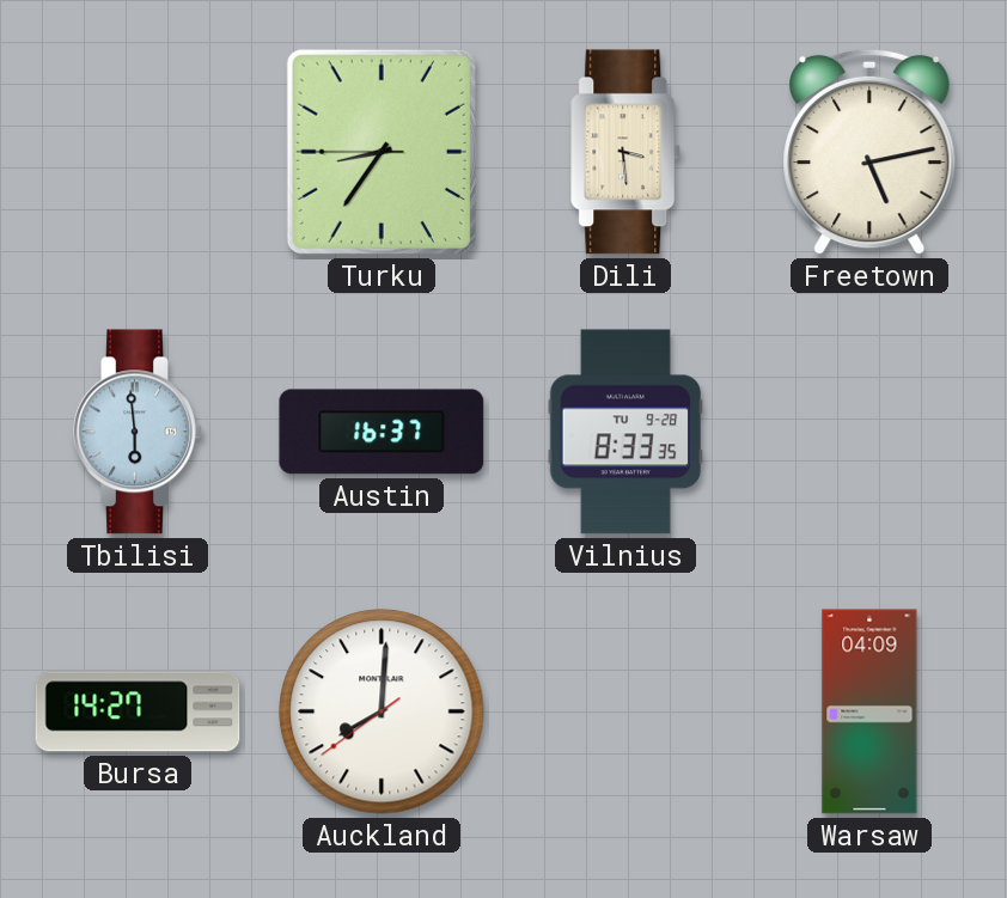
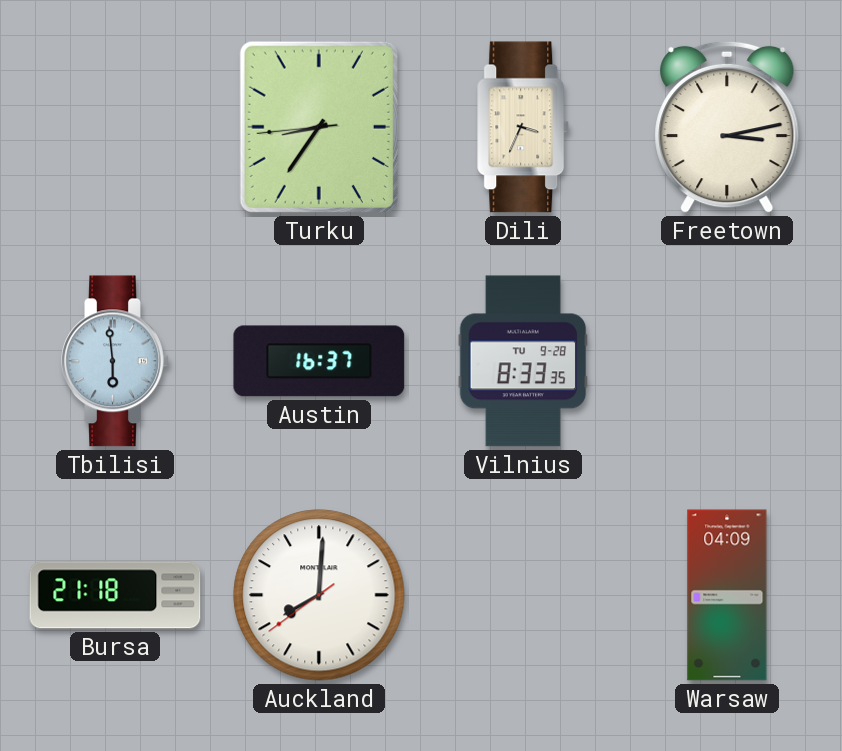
Turku: 8:35:45 -> 8:35:44
Dili: 3:29 -> 3:34
Freetown: 5:13 -> 3:13
Bursa: 14:27 -> 21:18
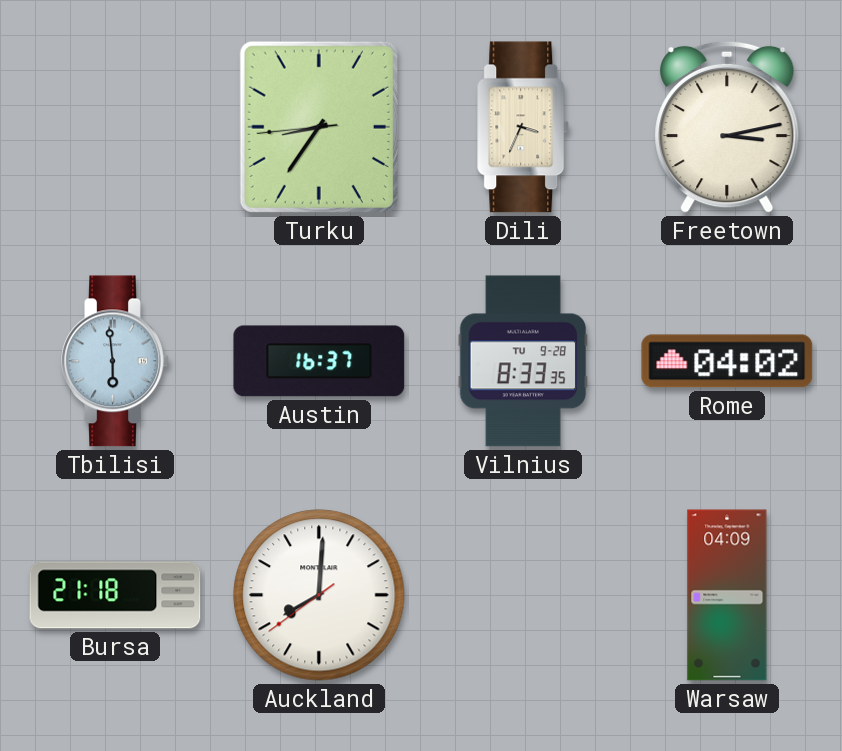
Rome: none -> 04:02
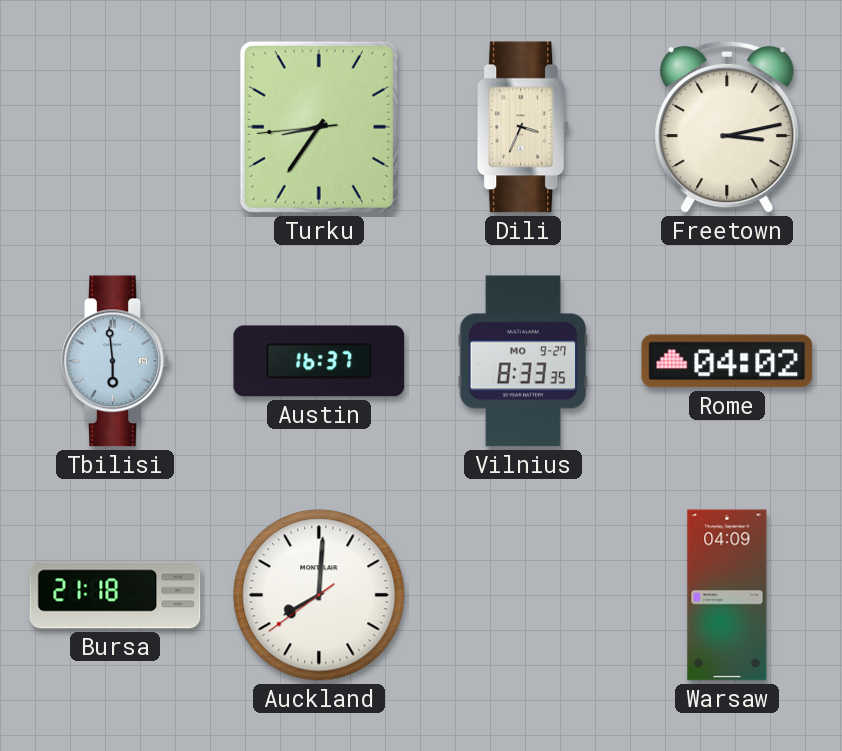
Vilnius date: TU 9-28 -> MO 9-27
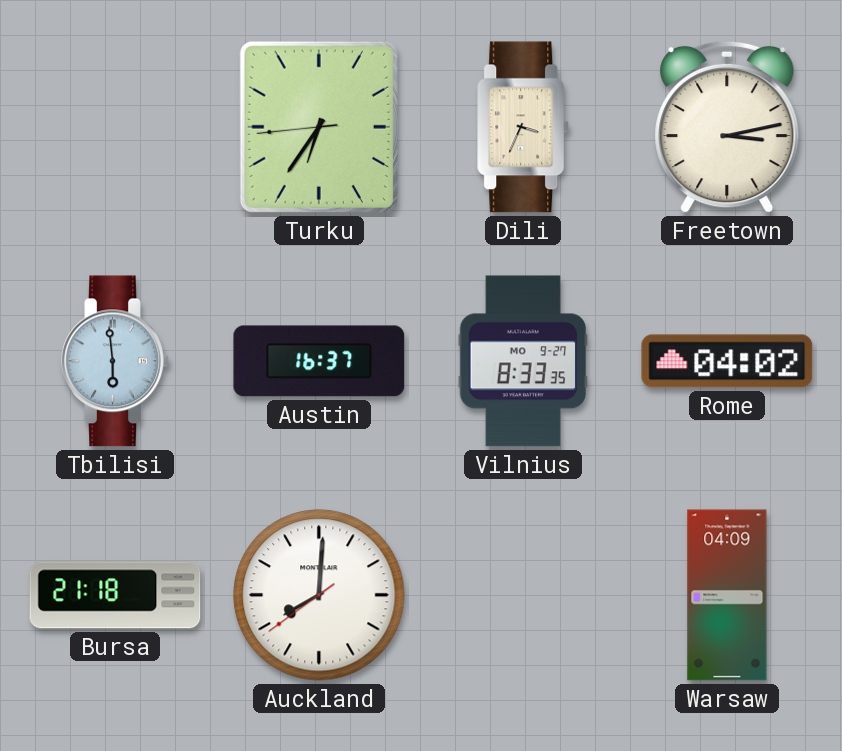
Turku: 8:35 -> 6:35
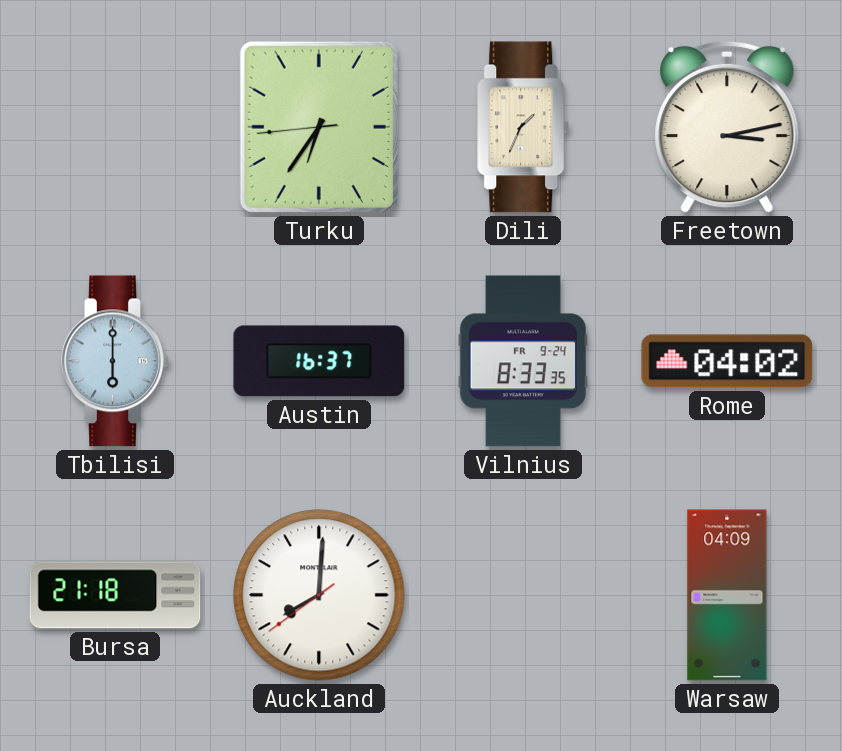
Dili: 3:34 -> 1:34
Tbilisi: 5:59 -> 6:00
Vilnius date: MO 9-27 -> FR 9-24
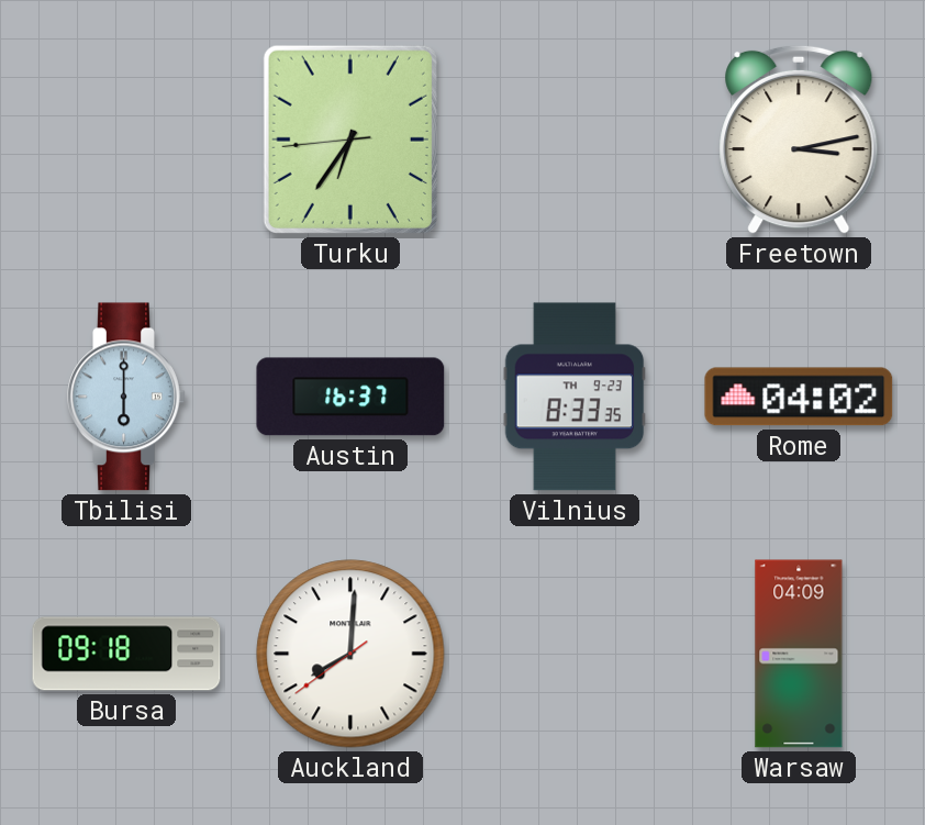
Dili: 1:34 -> none
Vilnius date: FR 9-24 -> TH 9-23
Bursa: 21:18 -> 09:18
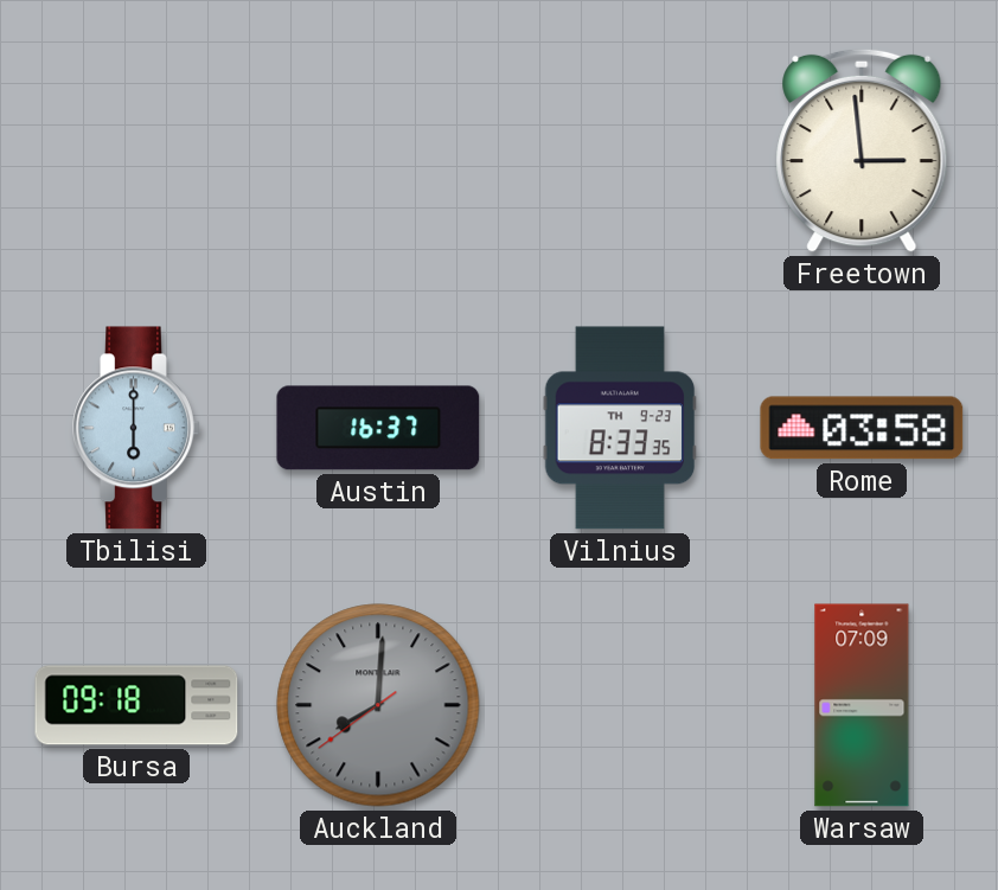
Turku: 6:35 -> none
Freetown: 3:13 -> 2:59
Rome: 04:02 -> 03:58
Auckland dial: white -> grey
Warsaw: 04:09 -> 07:09
